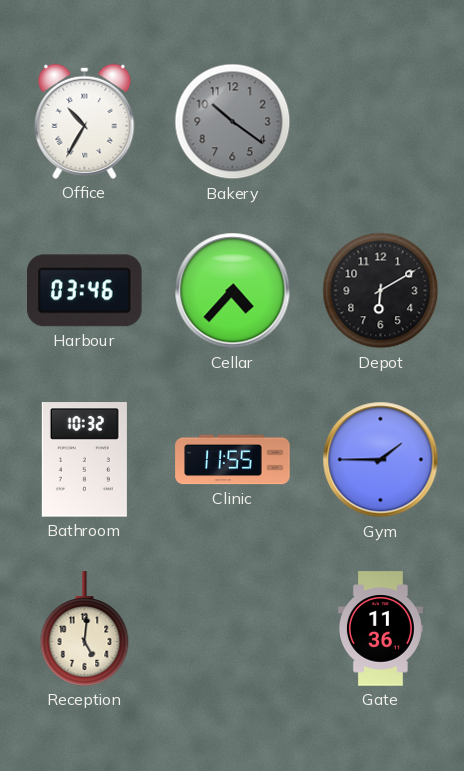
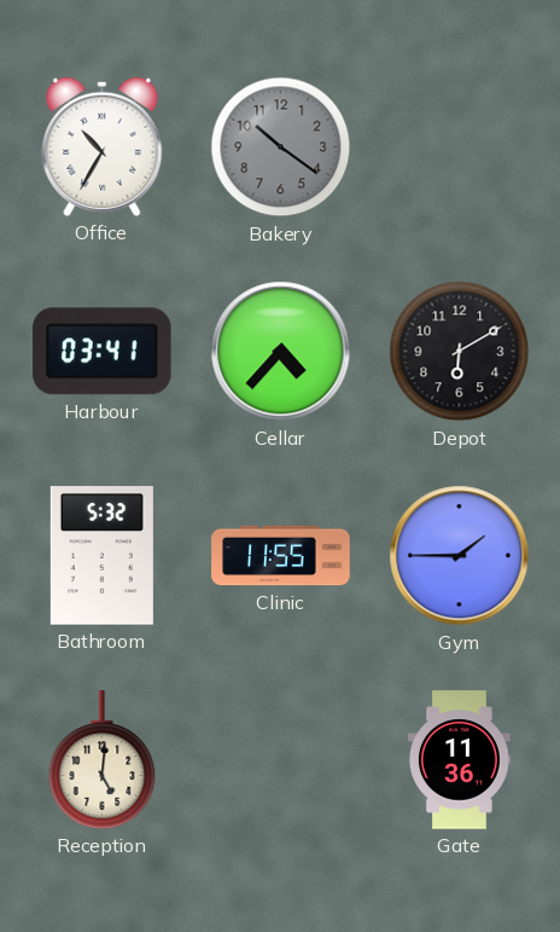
Harbour: 03:46 -> 03:41
Bathroom: 10:32 -> 5:32
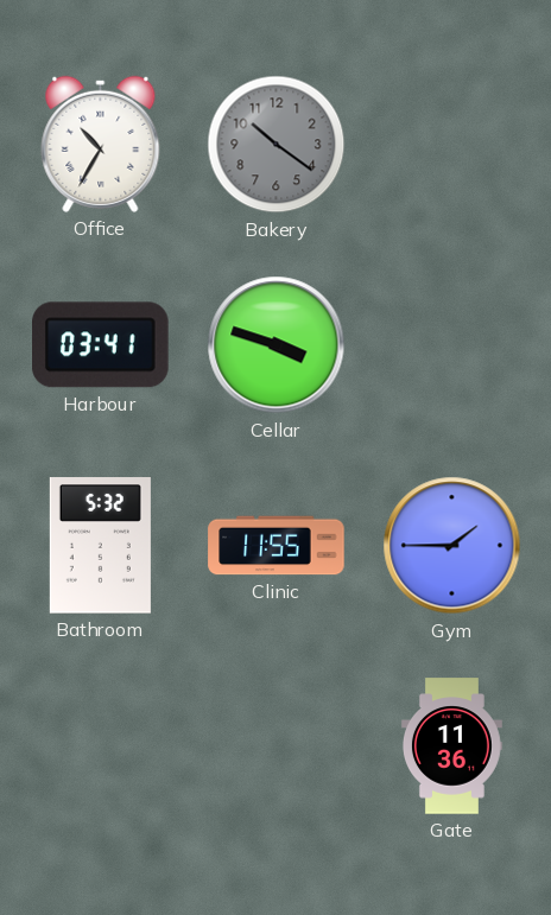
Cellar: 4:37 -> 3:48
Depot: 6:10 -> none
Reception: 5:01 -> none
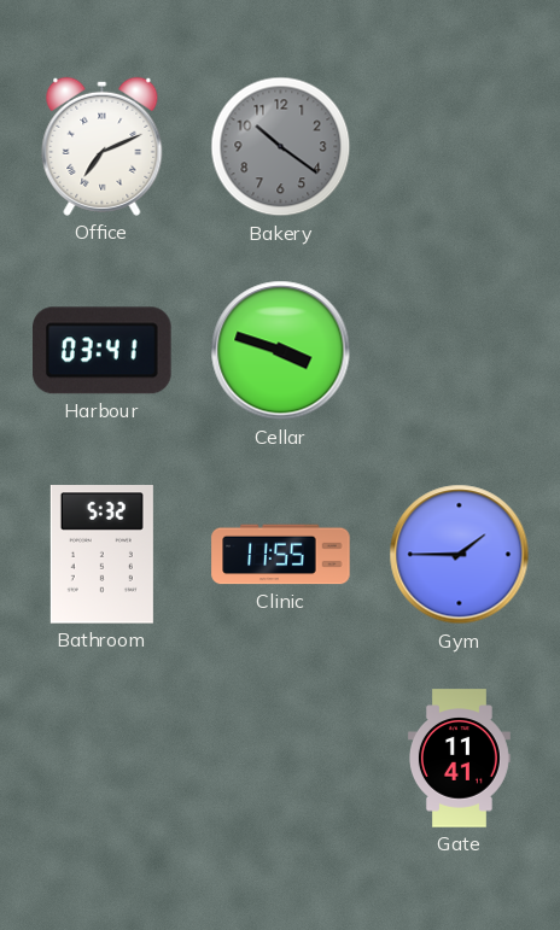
Office: 10:35 -> 7:11
Gate: 11:36 -> 11:41
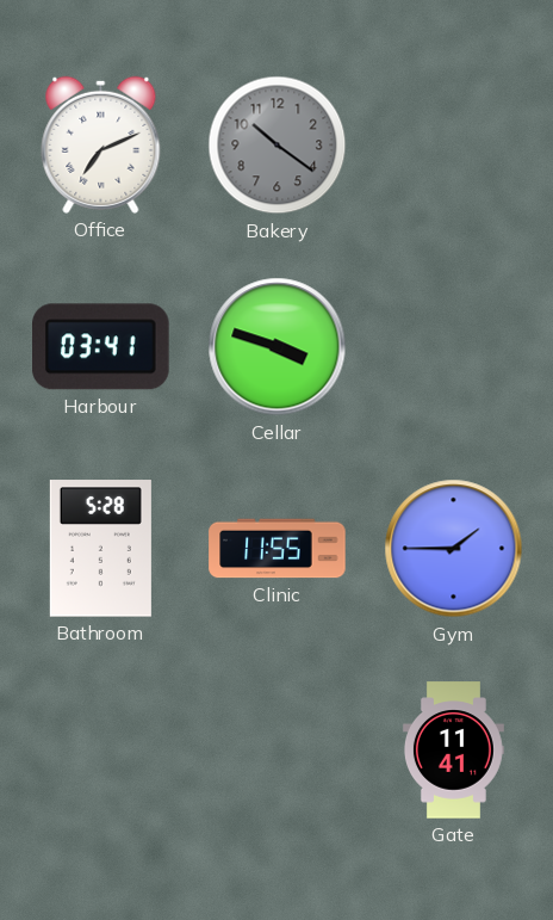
Bathroom: 5:32 -> 5:28
